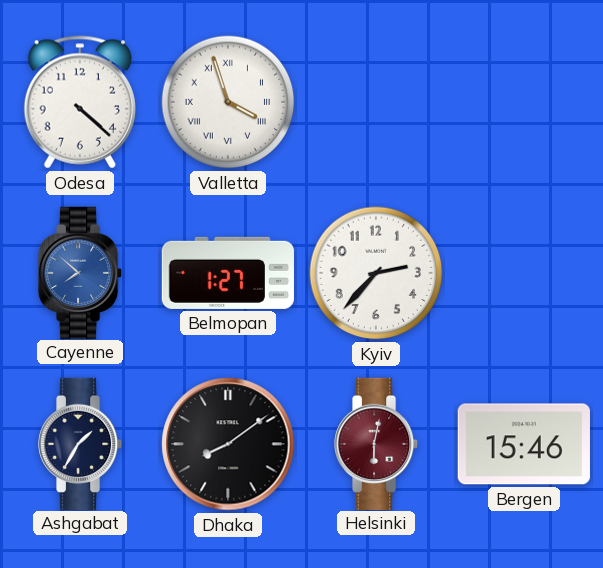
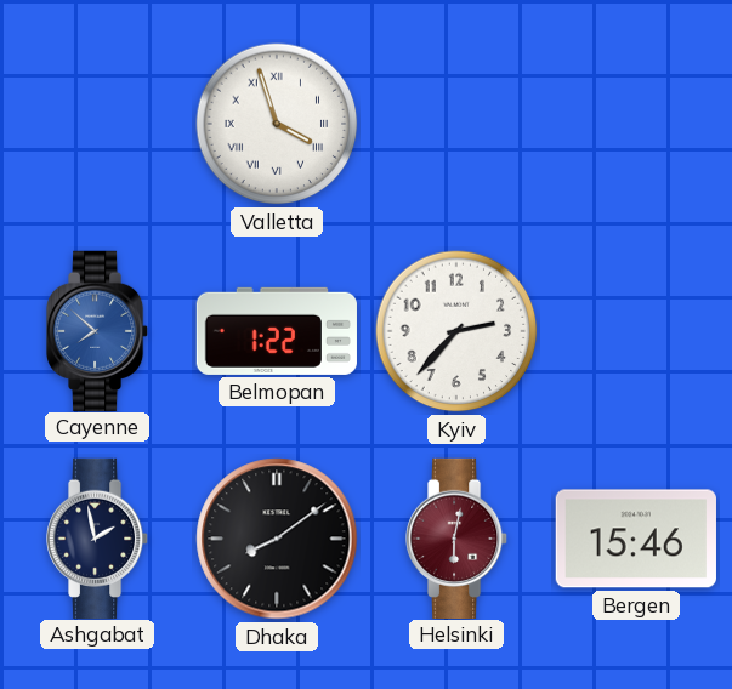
Odesa: 4:22 -> none
Belmopan: 1:27 -> 1:22
Ashgabat: 1:35 -> 1:58
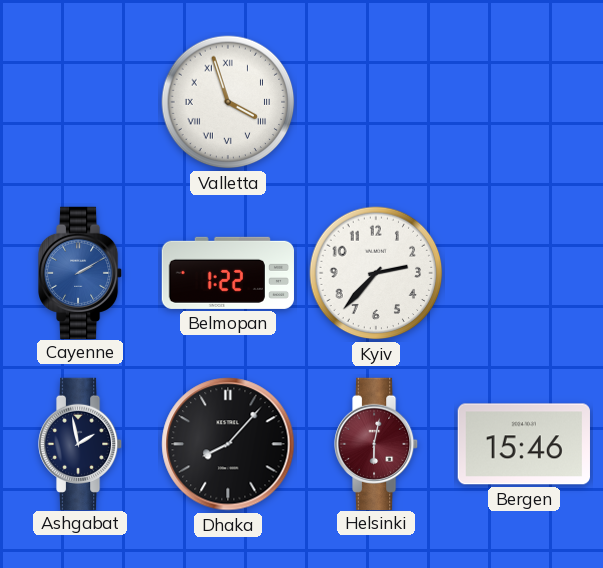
Cayenne: 7:52 -> 2:10
Dhaka: 8:09 -> 8:07
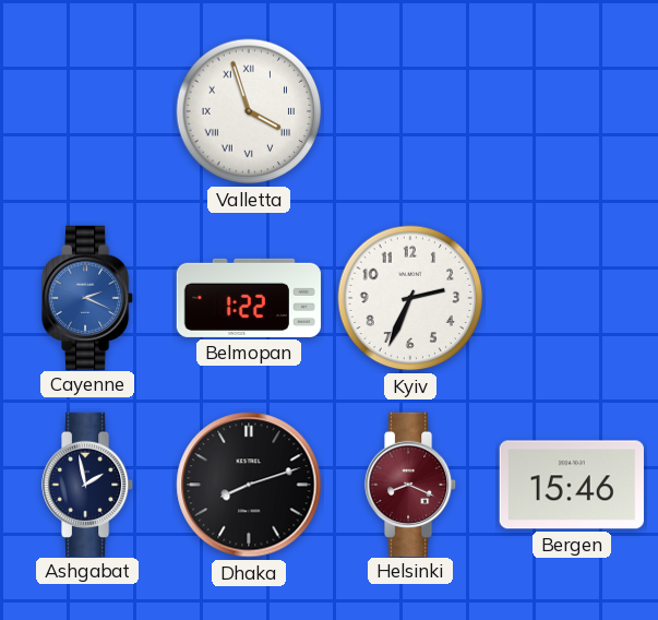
Cayenne: 2:10 -> 2:19
Kyiv: 2:37 -> 2:34
Dhaka: 8:07 -> 8:12
Helsinki: 6:02 -> 8:19
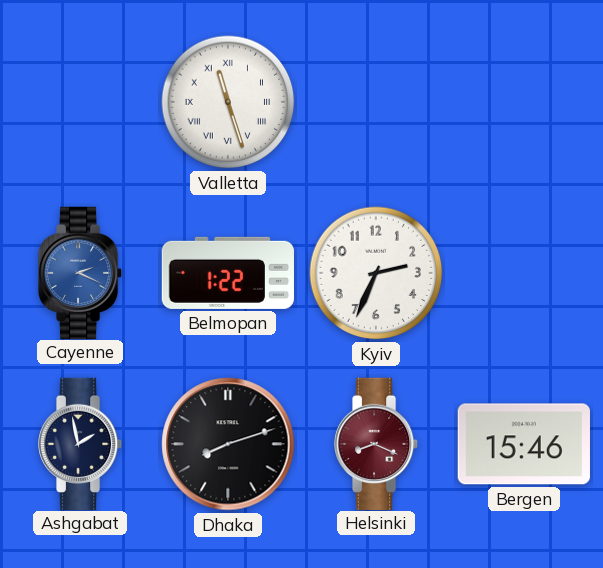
Valletta: 3:57 -> 11:27
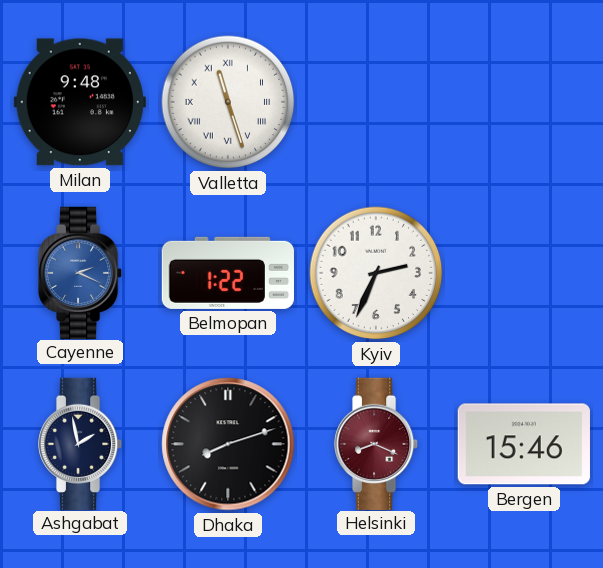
Milan: none -> 9:48
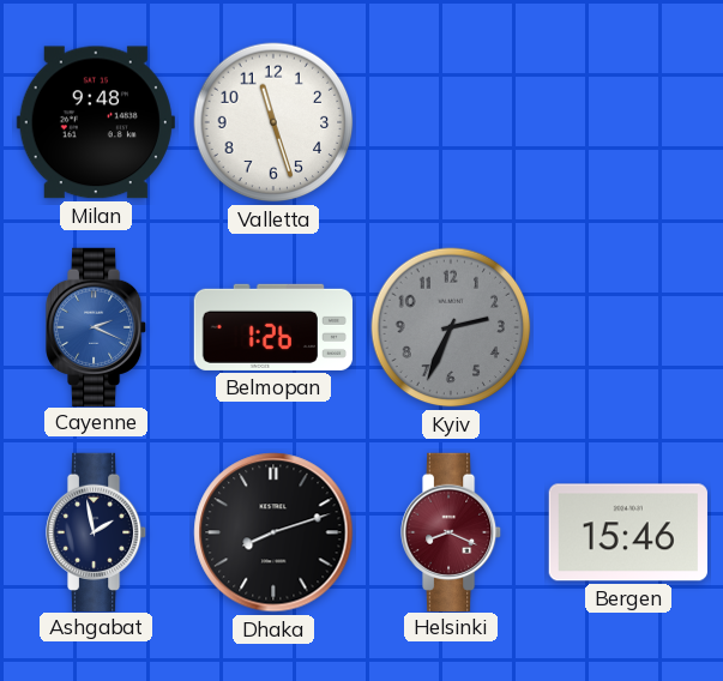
Valletta numerals: Roman -> Arabic
Belmopan: 1:22 -> 1:26
Kyiv dial: white -> grey
